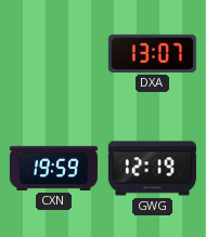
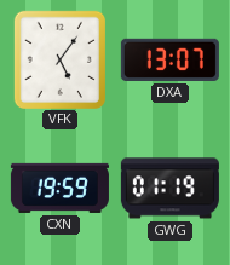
VFK: none -> 5:06
GWG: 12:19 -> 01:19
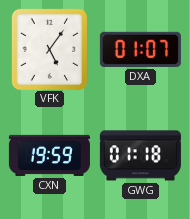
DXA: 13:07 -> 01:07
GWG: 01:19 -> 01:18
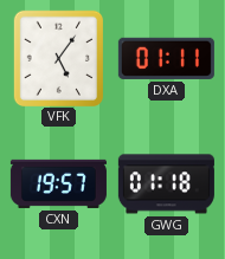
DXA: 01:07 -> 01:11
CXN: 19:59 -> 19:57
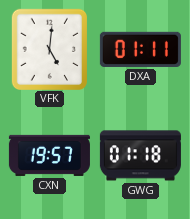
VFK: 5:06 -> 5:01
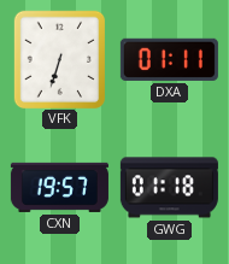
VFK: 5:01 -> 6:33
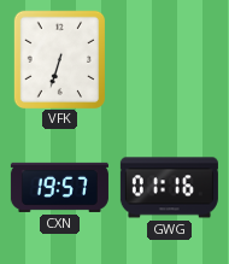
DXA: 01:11 -> none
GWG: 01:18 -> 01:16
